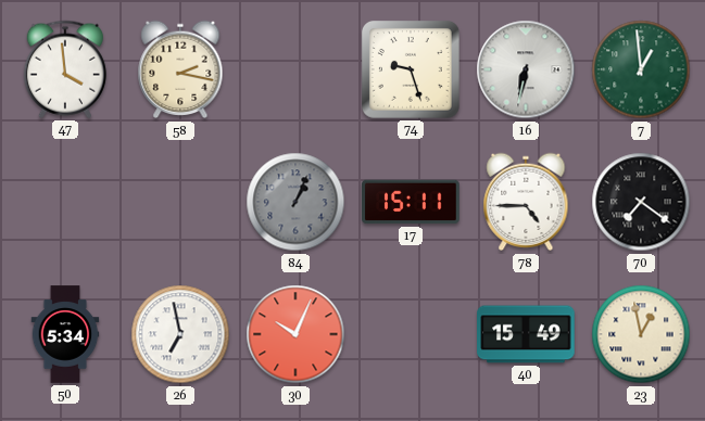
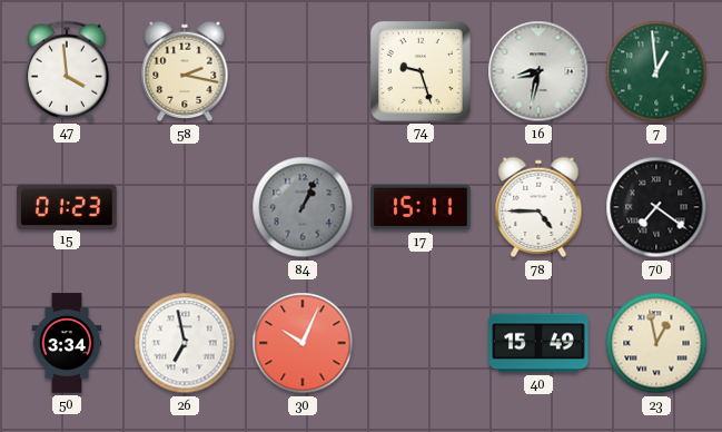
16: 6:32 -> 8:32
15: none -> 01:23
50: 5:34 -> 3:34
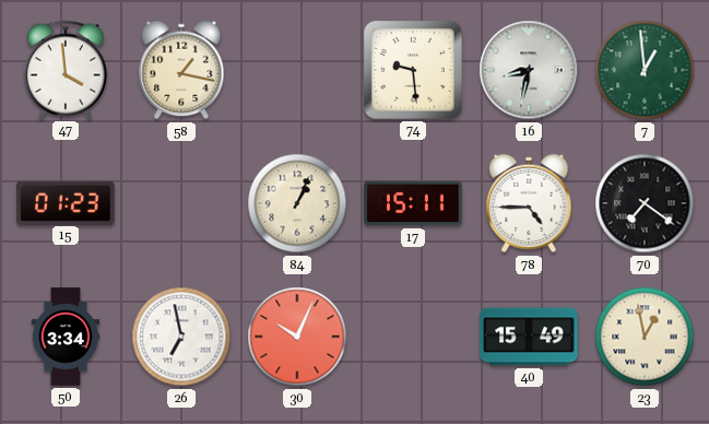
58: 2:17 -> 1:17
74: 9:27 -> 9:29
84 dial: grey -> cream
